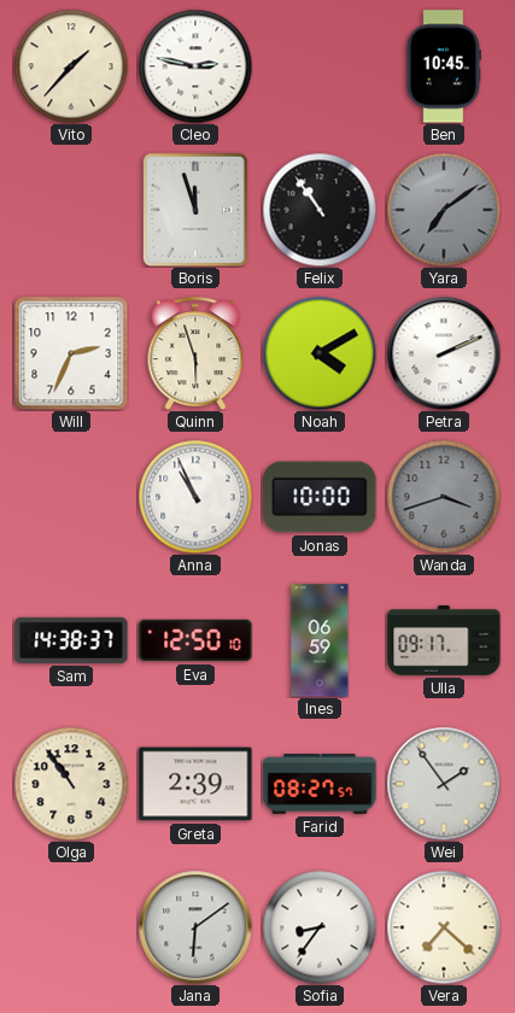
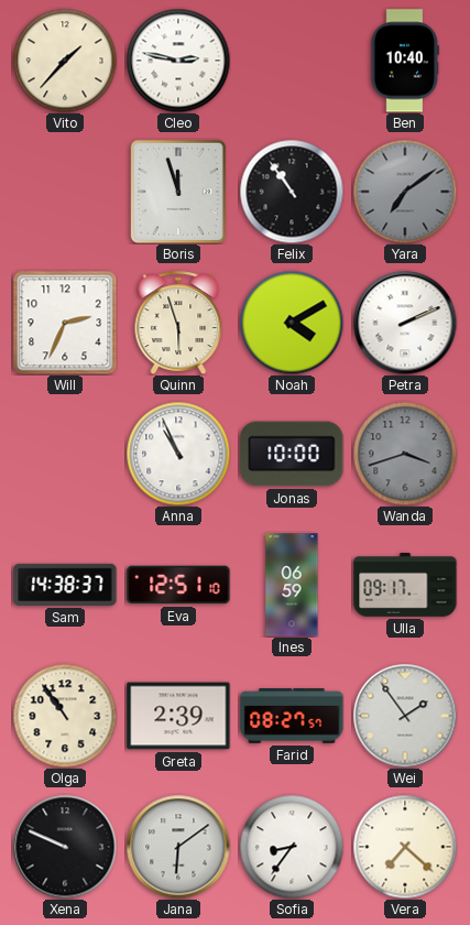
Ben: 10:45 -> 10:40
Eva: 12:50 -> 12:51
Xena: none -> 9:49
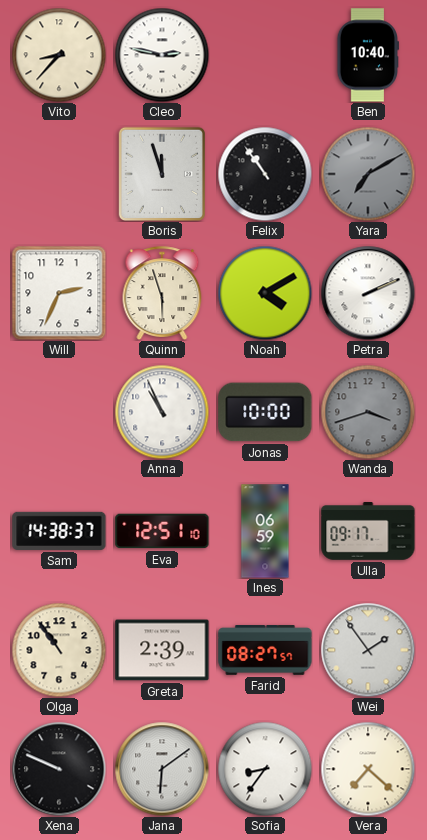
Vito: 1:37 -> 8:37
Yara: 7:09 -> 7:10
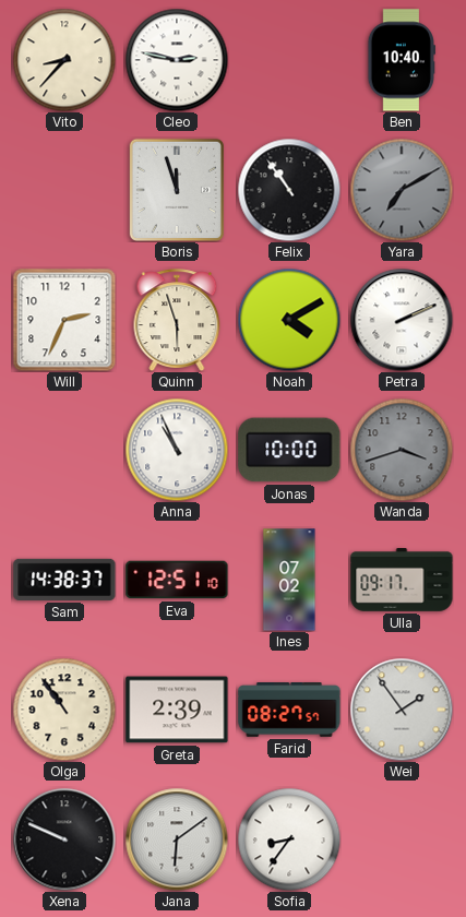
Ines: 06:59 -> 07:02
Vera: 7:22 -> none
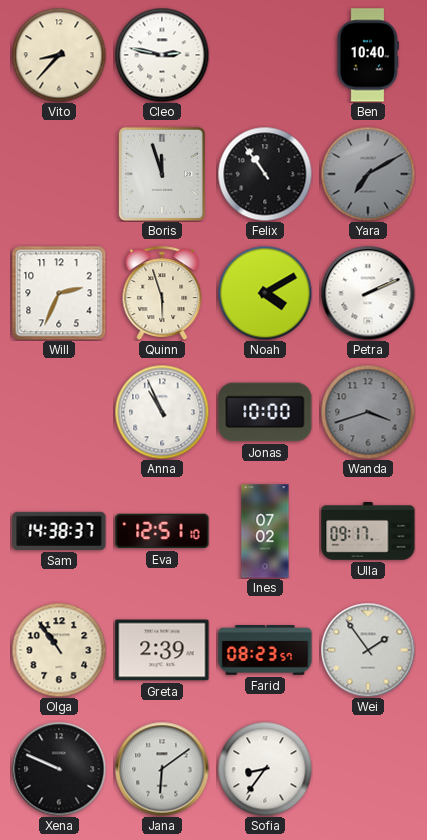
Farid: 08:27 -> 08:23
